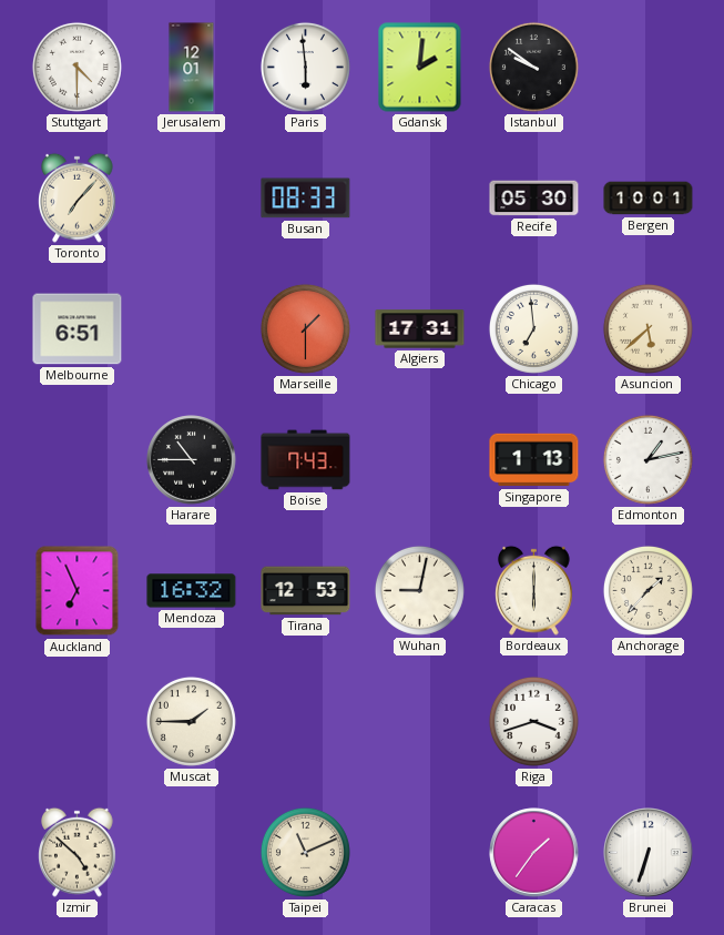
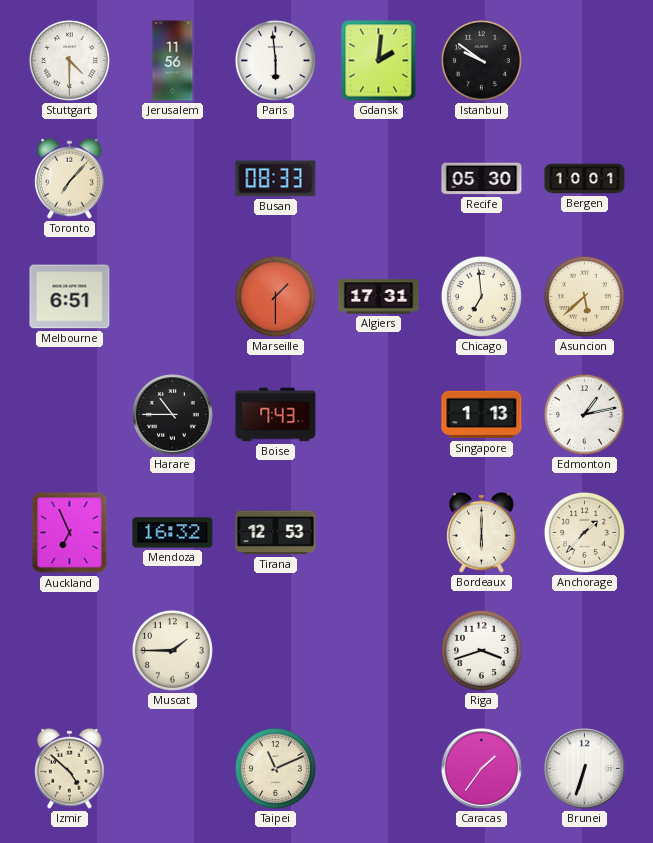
Jerusalem: 12:01 -> 11:56
Wuhan: 9:02 -> none
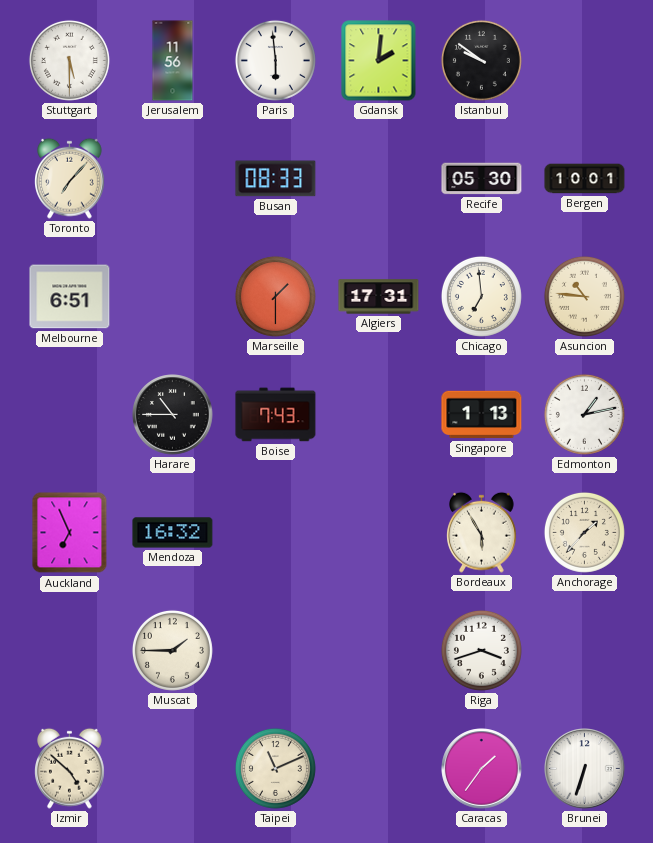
Stuttgart: 4:30 -> 5:30
Asuncion: 5:38 -> 10:46
Tirana: 12:53 -> none
Bordeaux: 6:00 -> 5:55
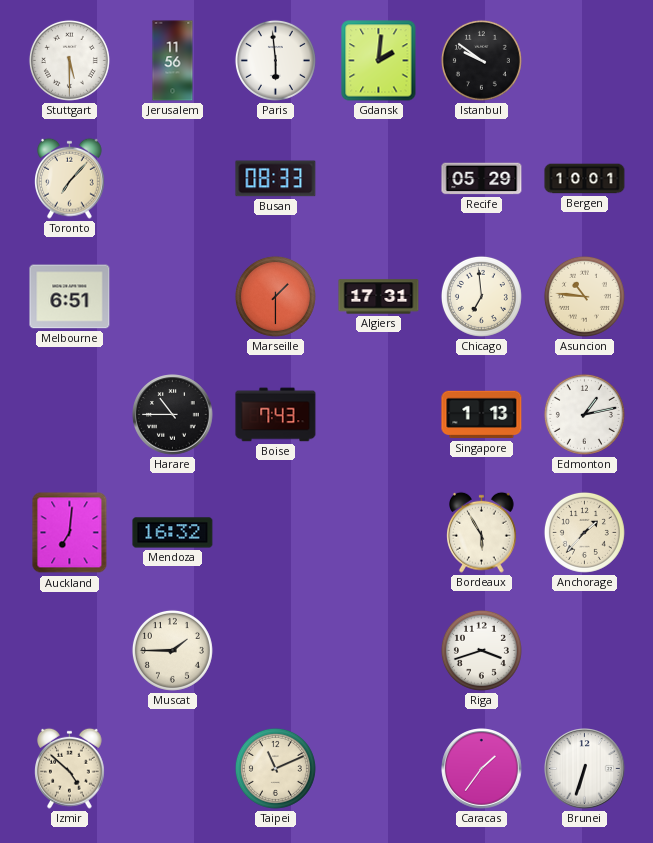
Recife: 05:30 -> 05:29
Auckland: 6:56 -> 7:01
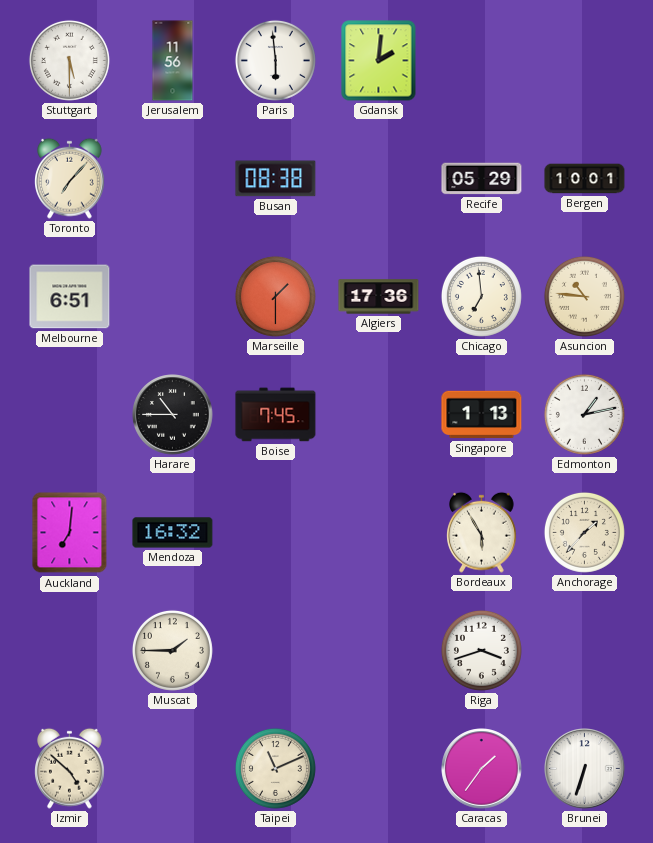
Istanbul: 9:51 -> none
Busan: 08:33 -> 08:38
Algiers: 17:31 -> 17:36
Boise: 7:43 -> 7:45
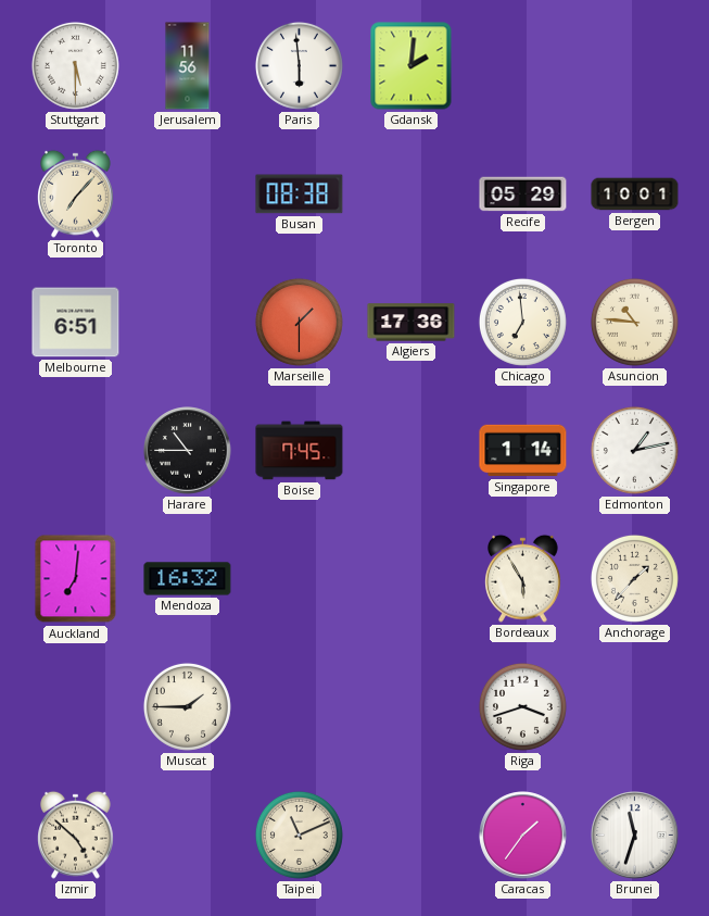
Singapore: 1:13 -> 1:14
Brunei: 6:33 -> 11:33
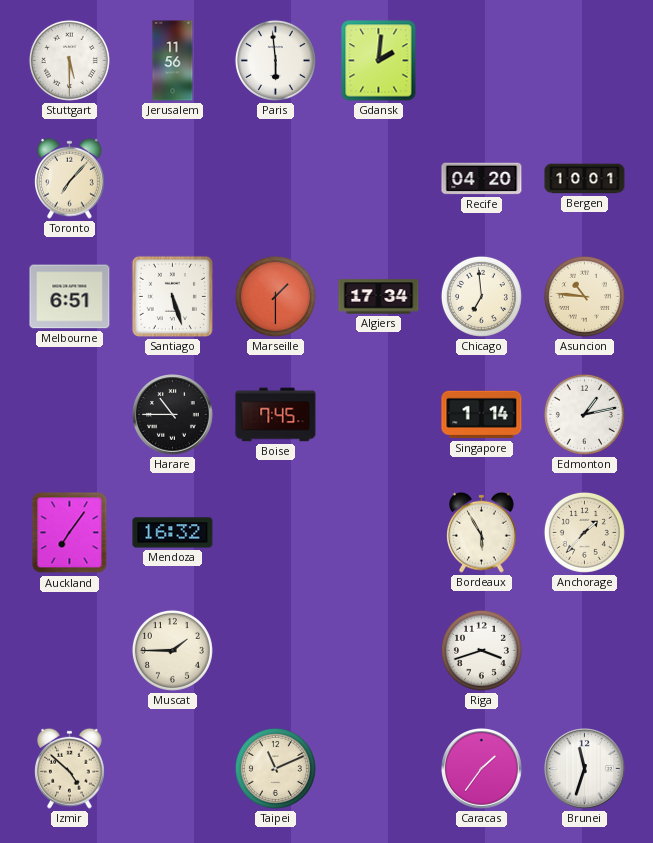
Busan: 08:38 -> none
Recife: 05:29 -> 04:20
Santiago: none -> 5:27
Algiers: 17:36 -> 17:34
Auckland: 7:01 -> 7:06
